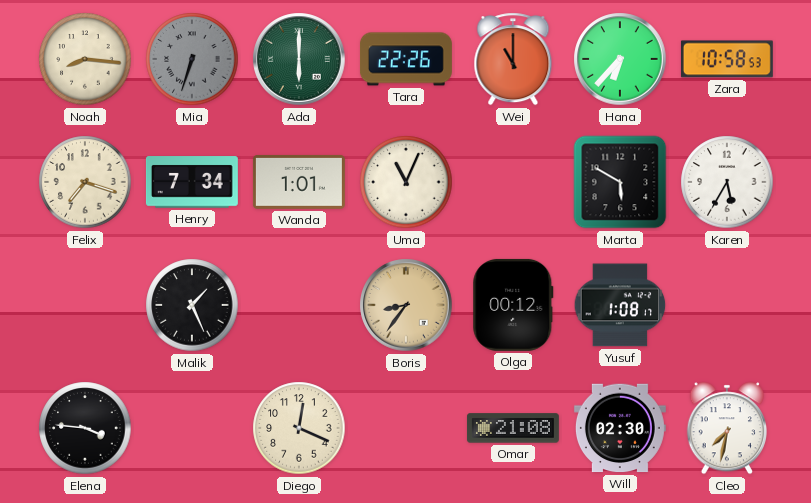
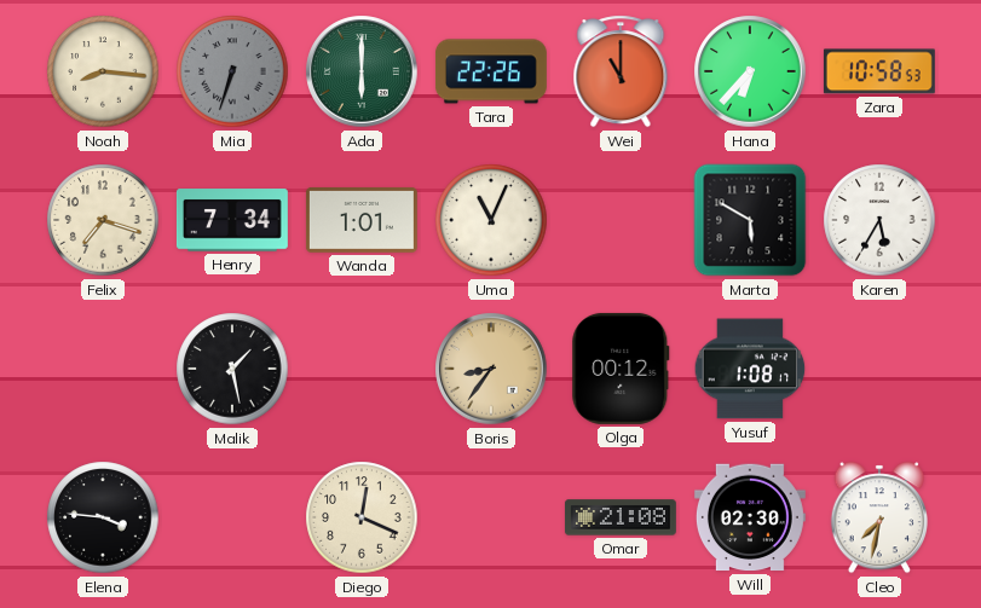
Malik: 1:26 -> 1:28
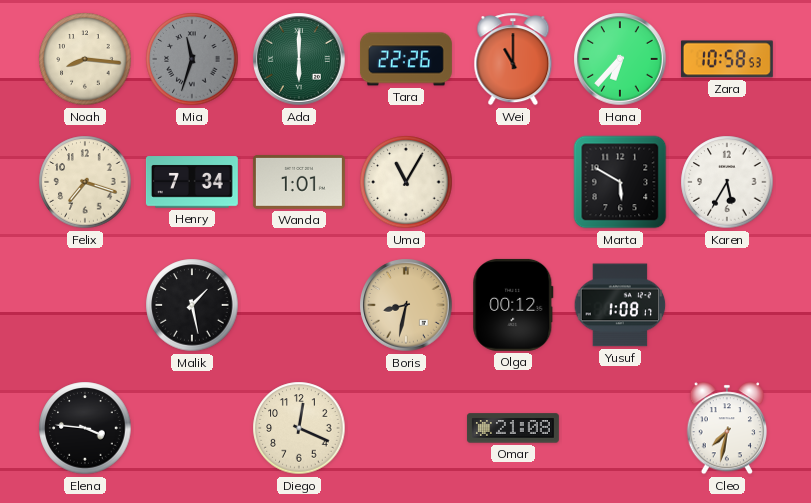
Mia: 6:33 -> 11:33
Uma: 11:04 -> 11:05
Boris: 8:36 -> 8:32
Will: 02:30 -> none
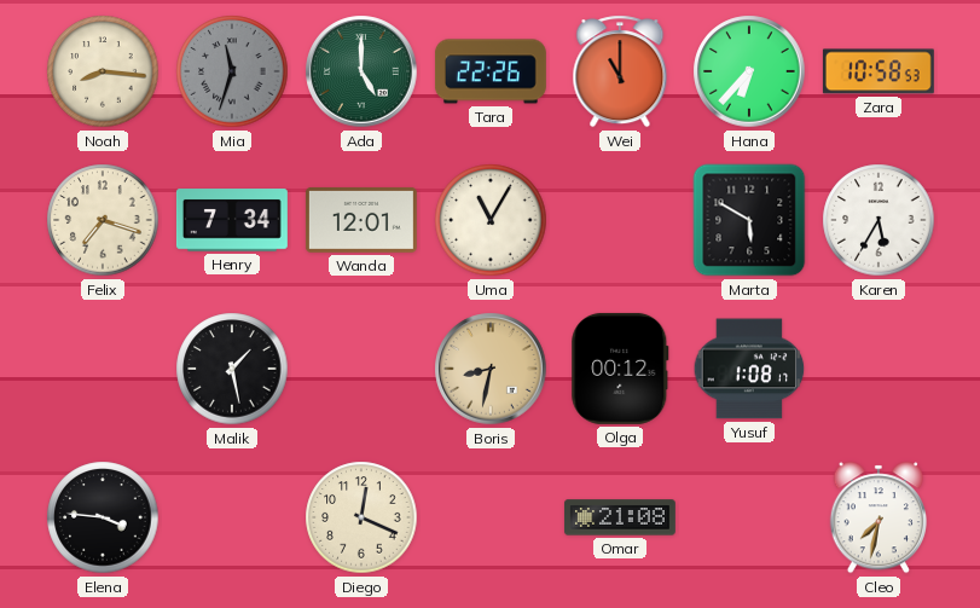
Ada: 6:00 -> 5:00
Wanda: 1:01 -> 12:01
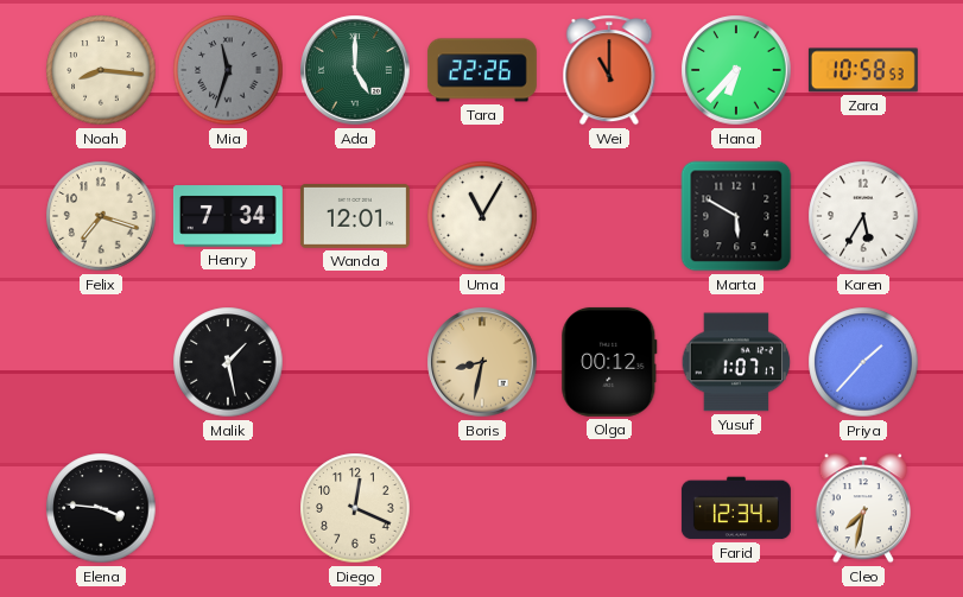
Yusuf: 1:08 -> 1:07
Priya: none -> 1:37
Omar: 21:08 -> none
Farid: none -> 12:34
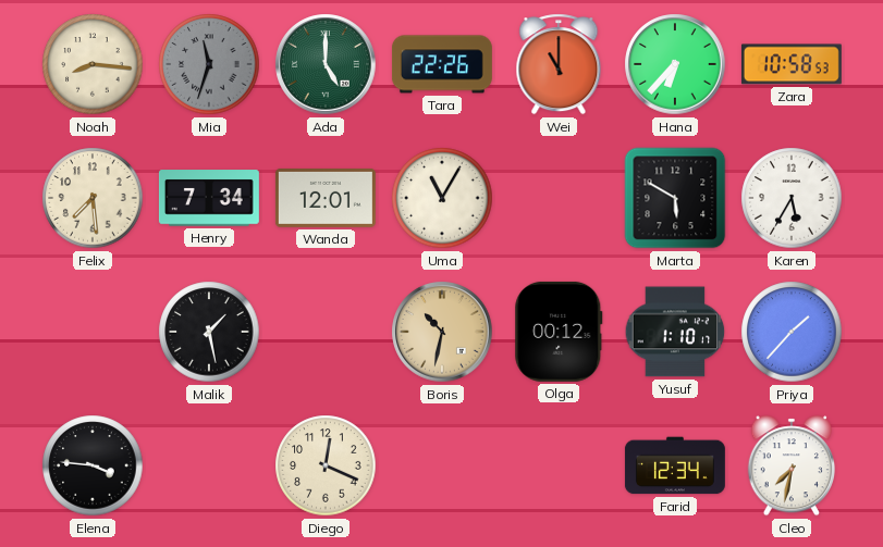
Felix: 7:18 -> 7:29
Boris: 8:32 -> 10:32
Yusuf: 1:07 -> 1:10
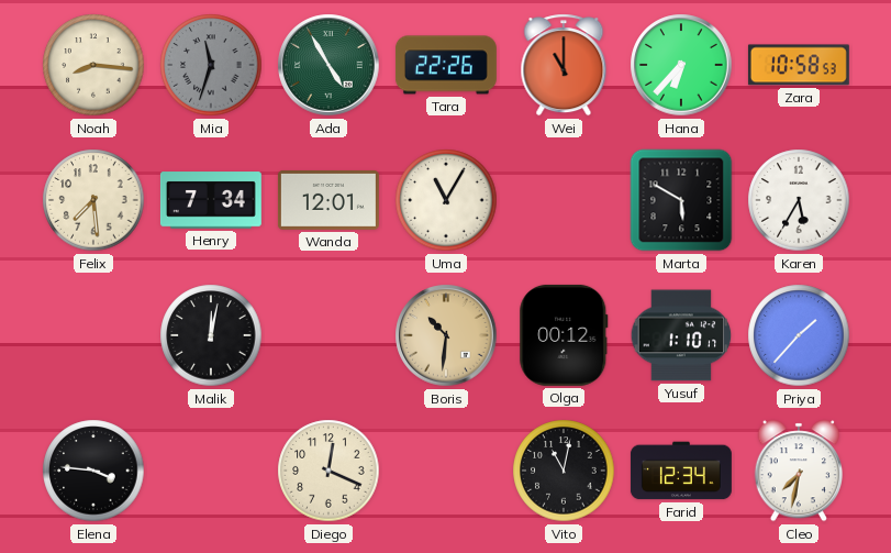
Ada: 5:00 -> 4:55
Malik: 1:28 -> 12:02
Boris: 10:32 -> 10:31
Vito: none -> 11:02
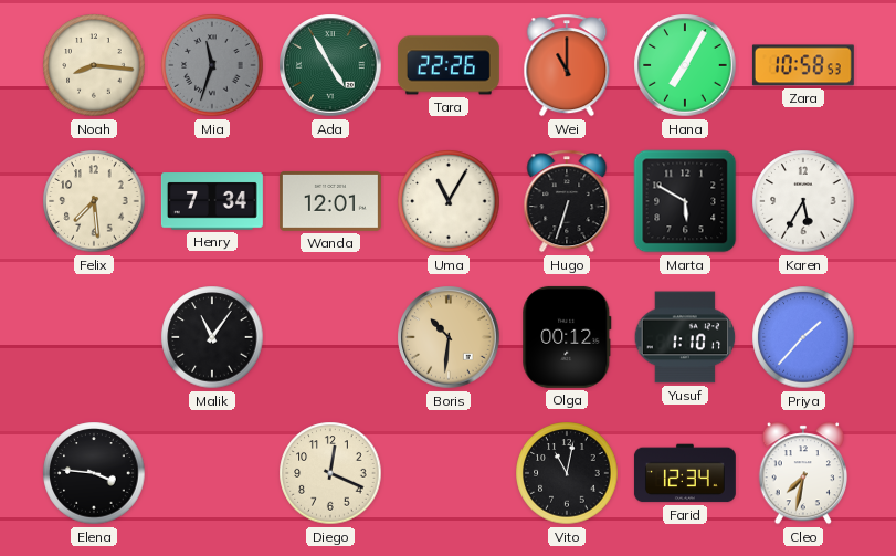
Hana: 6:37 -> 7:05
Hugo: none -> 6:33
Malik: 12:02 -> 11:06
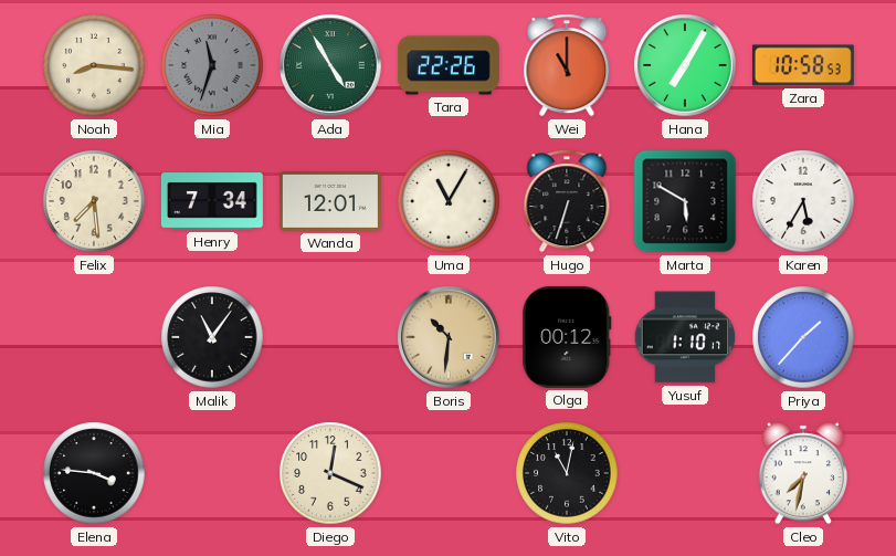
Farid: 12:34 -> none
